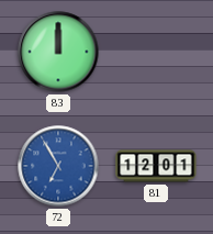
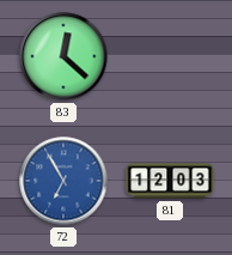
83: 12:00 -> 12:22
81: 12:01 -> 12:03
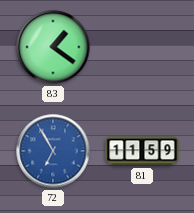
83: 12:22 -> 1:21
81: 12:03 -> 11:59
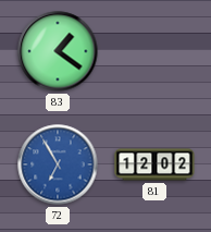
81: 11:59 -> 12:02
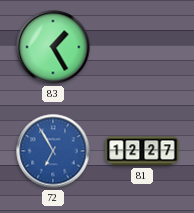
83: 1:21 -> 1:25
81: 12:02 -> 12:27
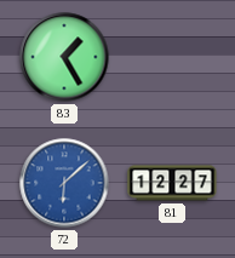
72: 6:55 -> 6:08
